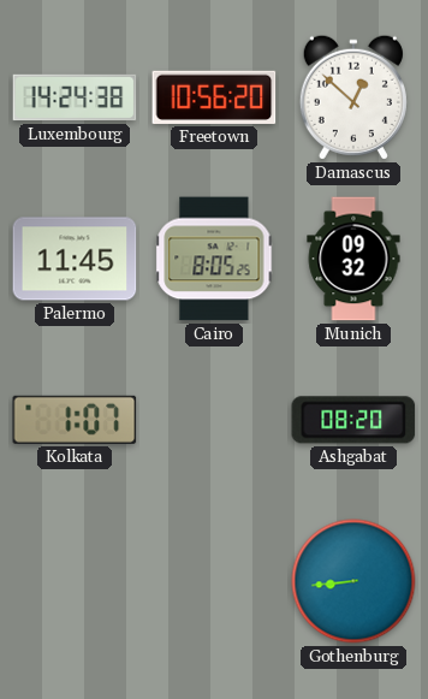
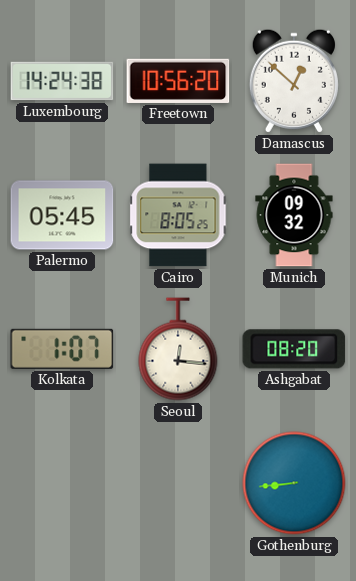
Palermo: 11:45 -> 05:45
Seoul: none -> 12:16
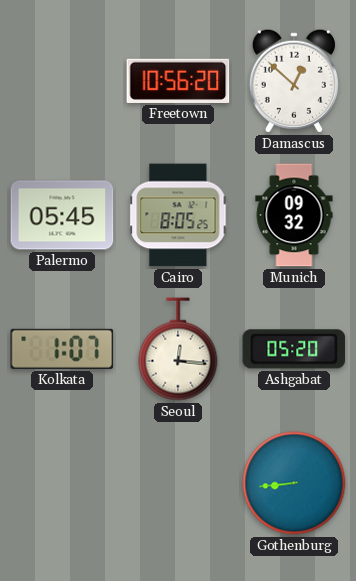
Luxembourg: 14:24 -> none
Ashgabat: 08:20 -> 05:20
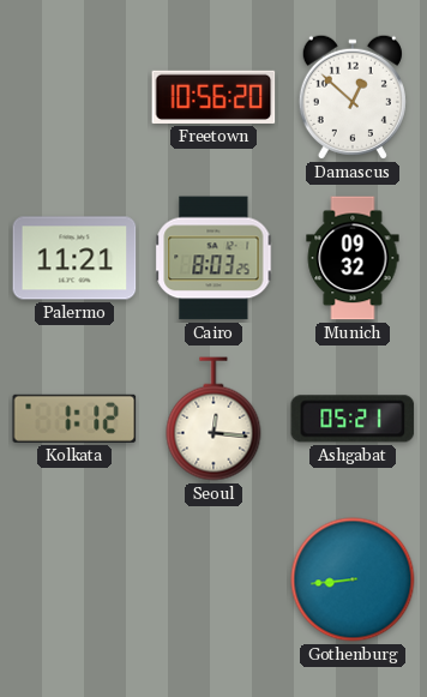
Palermo: 05:45 -> 11:21
Cairo: 8:05 -> 8:03
Kolkata: 1:07 -> 1:12
Ashgabat: 05:20 -> 05:21
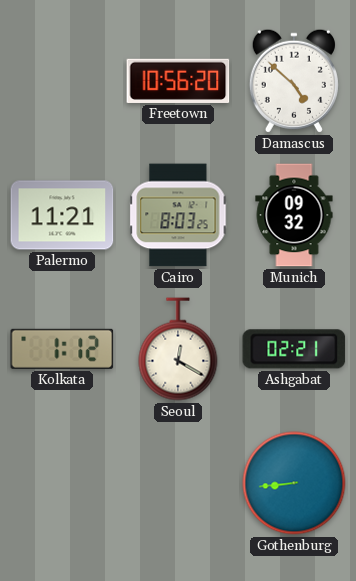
Damascus: 12:52 -> 4:52
Seoul: 12:16 -> 12:20
Ashgabat: 05:21 -> 02:21
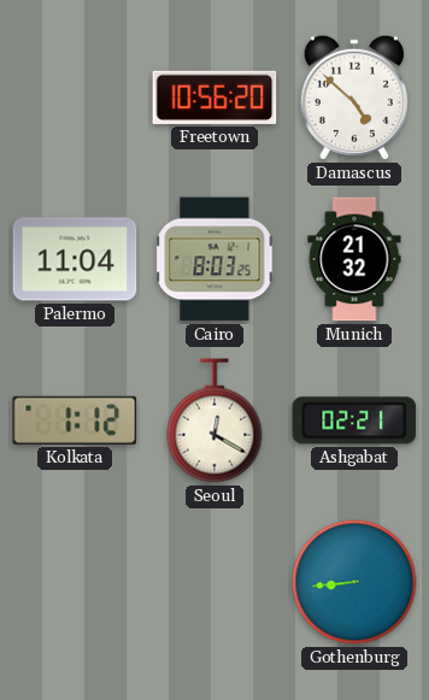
Palermo: 11:21 -> 11:04
Munich: 09:32 -> 21:32
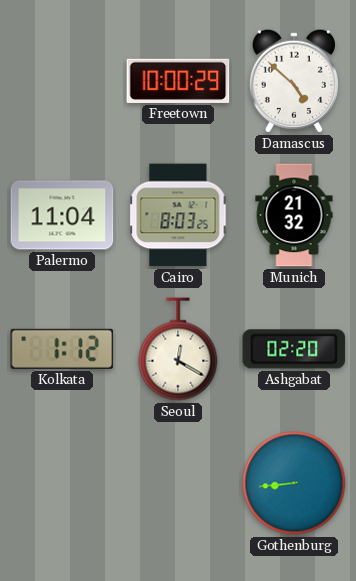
Freetown: 10:56 -> 10:00
Ashgabat: 02:21 -> 02:20
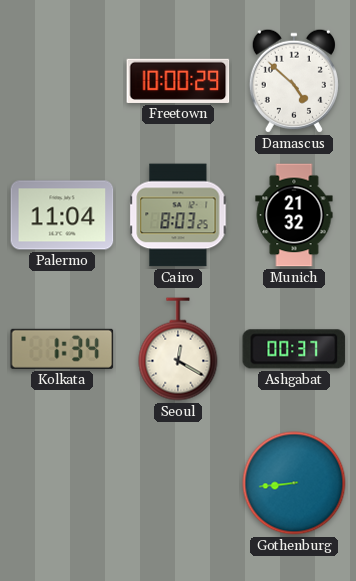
Kolkata: 1:12 -> 1:34
Ashgabat: 02:20 -> 00:37
